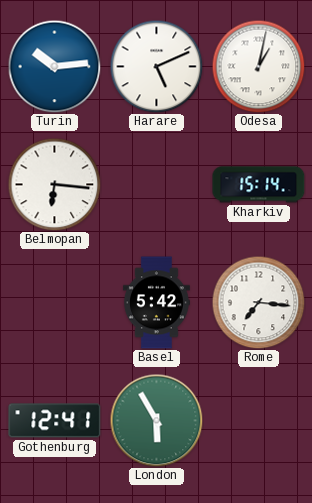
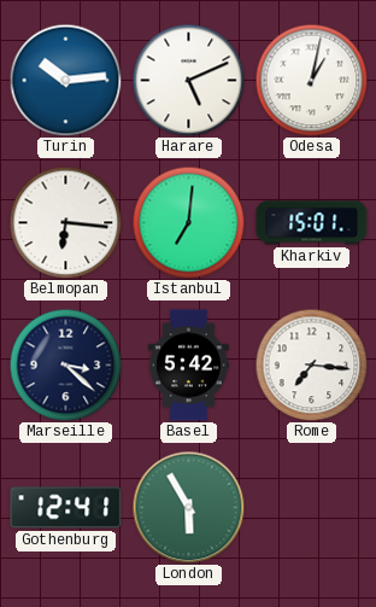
Istanbul: none -> 7:01
Kharkiv: 15:14 -> 15:01
Marseille: none -> 3:22
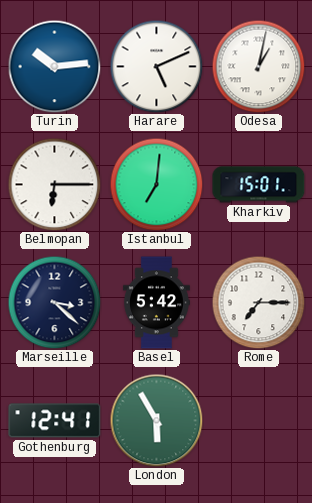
Belmopan: 6:16 -> 6:15
Rome: 7:16 -> 7:15
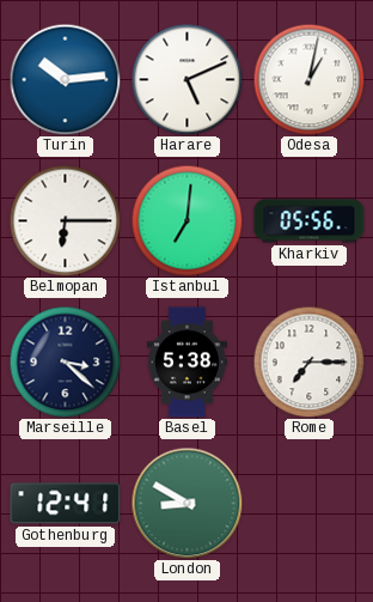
Kharkiv: 15:01 -> 05:56
Basel: 5:42 -> 5:38
London: 5:55 -> 8:50
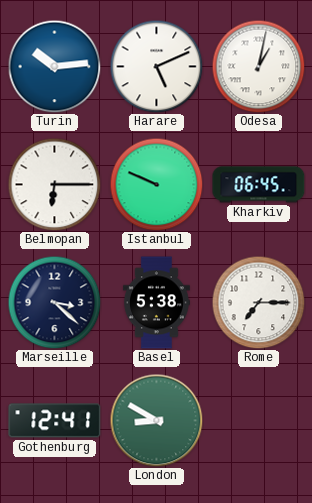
Istanbul: 7:01 -> 9:49
Kharkiv: 05:56 -> 06:45
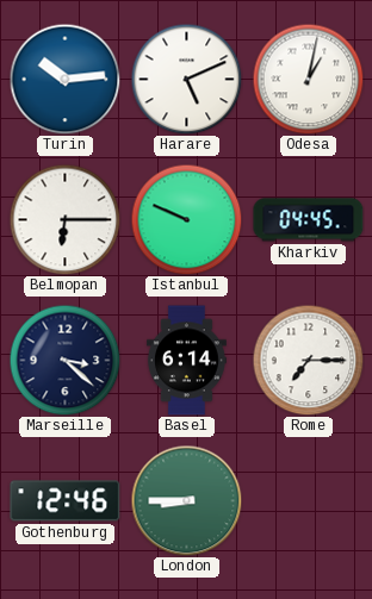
Kharkiv: 06:45 -> 04:45
Basel: 5:38 -> 6:14
Gothenburg: 12:41 -> 12:46
London: 8:50 -> 8:45
